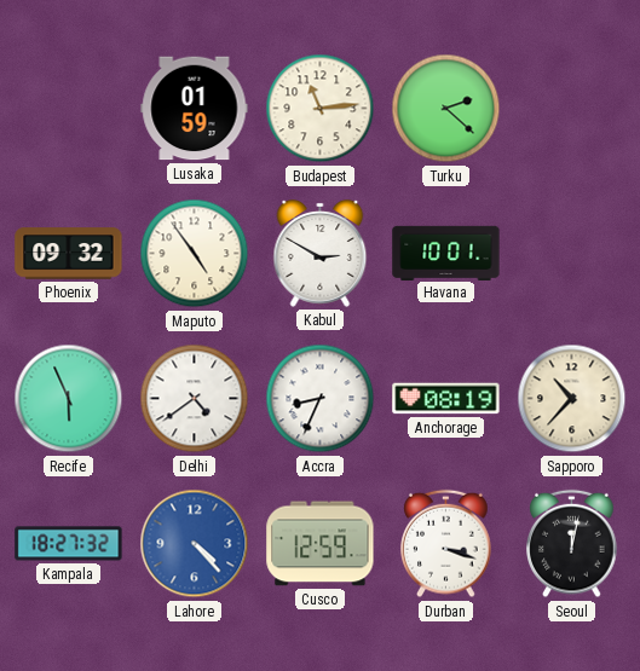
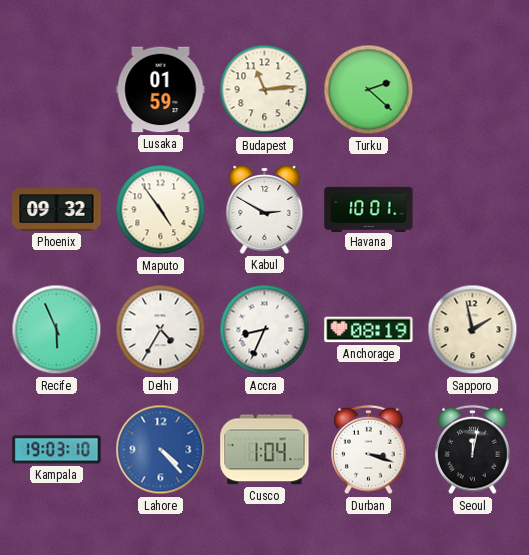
Delhi: 4:39 -> 4:35
Sapporo: 10:37 -> 1:58
Kampala: 18:27 -> 19:03
Cusco: 12:59 -> 1:04
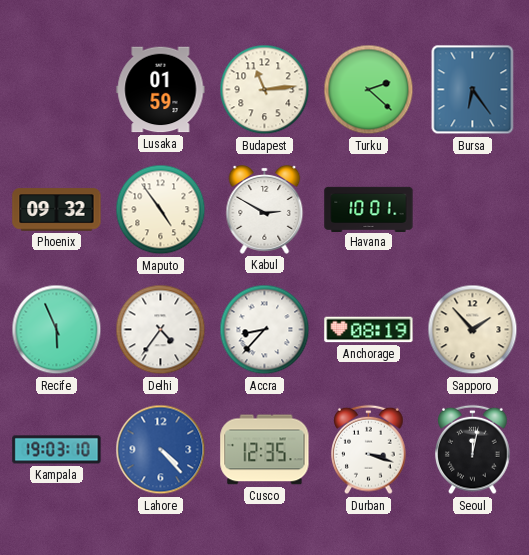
Bursa: none -> 6:24
Delhi: 4:35 -> 4:36
Accra: 8:34 -> 8:37
Sapporo: 1:58 -> 1:53
Cusco: 1:04 -> 12:35
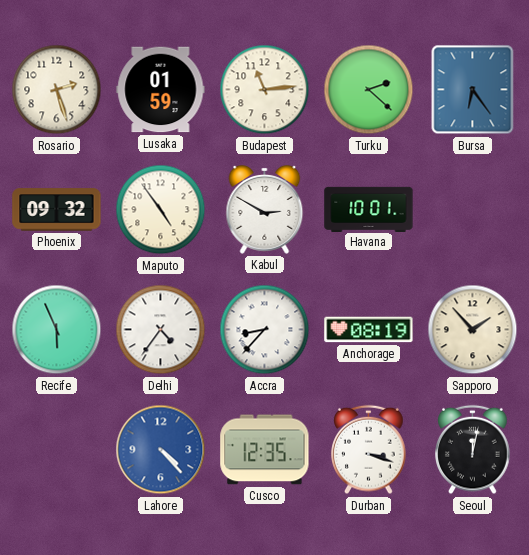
Rosario: none -> 2:27
Kampala: 19:03 -> none
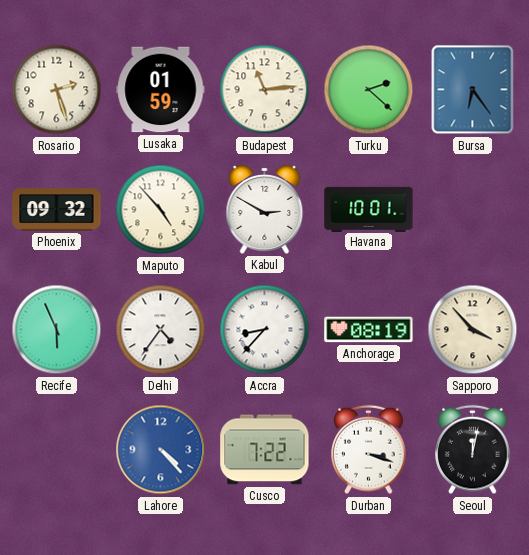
Maputo: 4:54 -> 4:53
Sapporo: 1:53 -> 3:53
Cusco: 12:35 -> 7:22
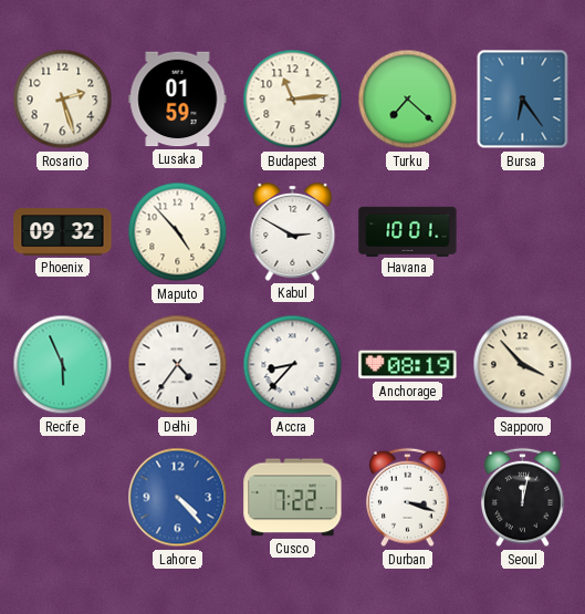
Turku: 2:22 -> 7:22
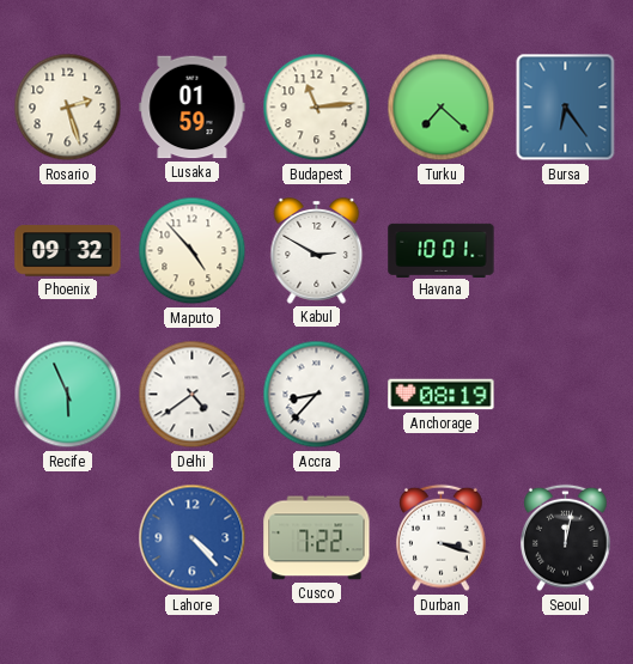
Delhi: 4:36 -> 4:39
Sapporo: 3:53 -> none
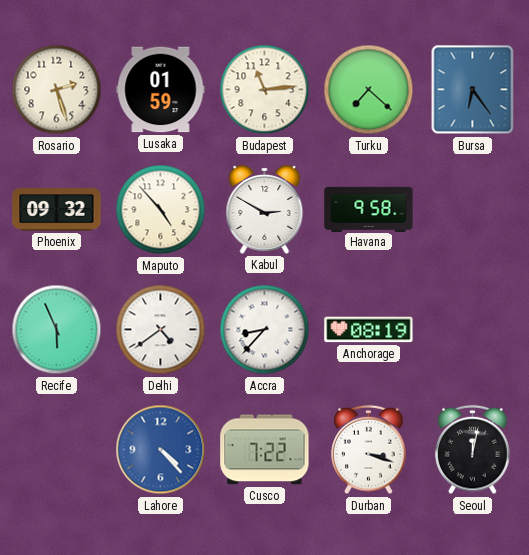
Havana: 10:01 -> 9:58
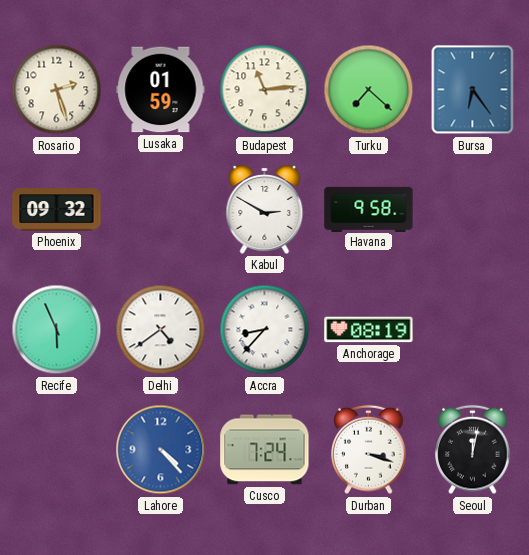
Maputo: 4:53 -> none
Cusco: 7:22 -> 7:24
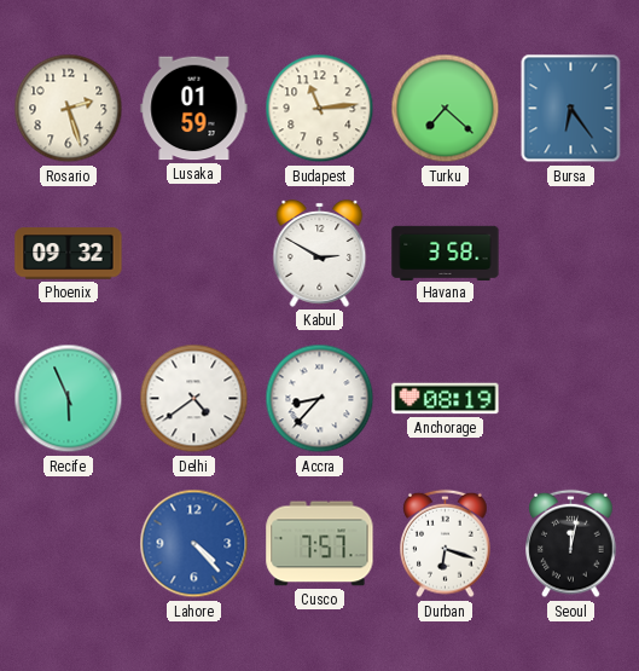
Havana: 9:58 -> 3:58
Cusco: 7:24 -> 7:57
Durban: 3:18 -> 6:18
